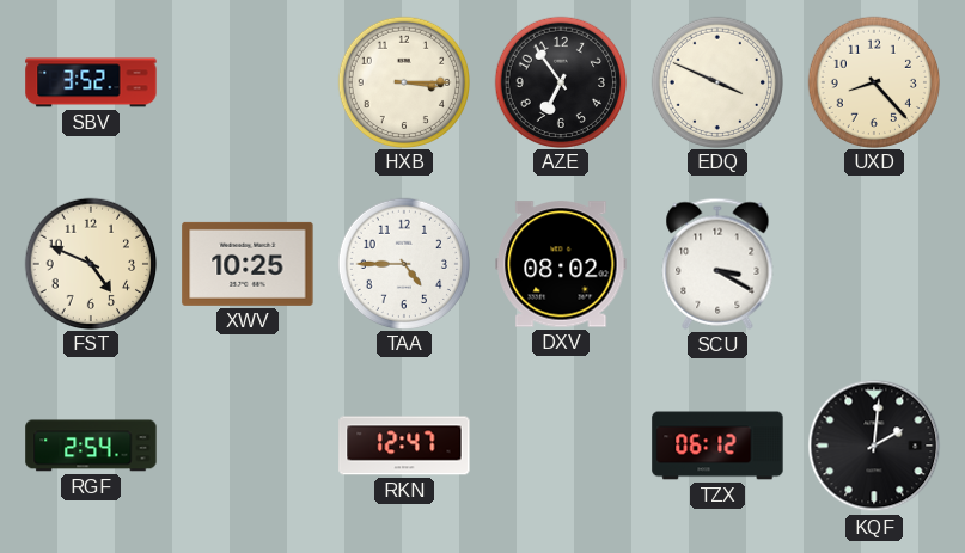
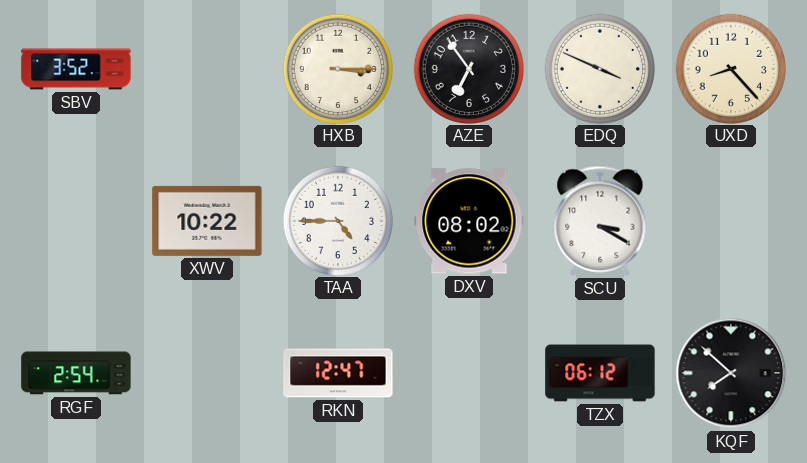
FST: 4:49 -> none
XWV: 10:25 -> 10:22
KQF: 2:01 -> 7:52
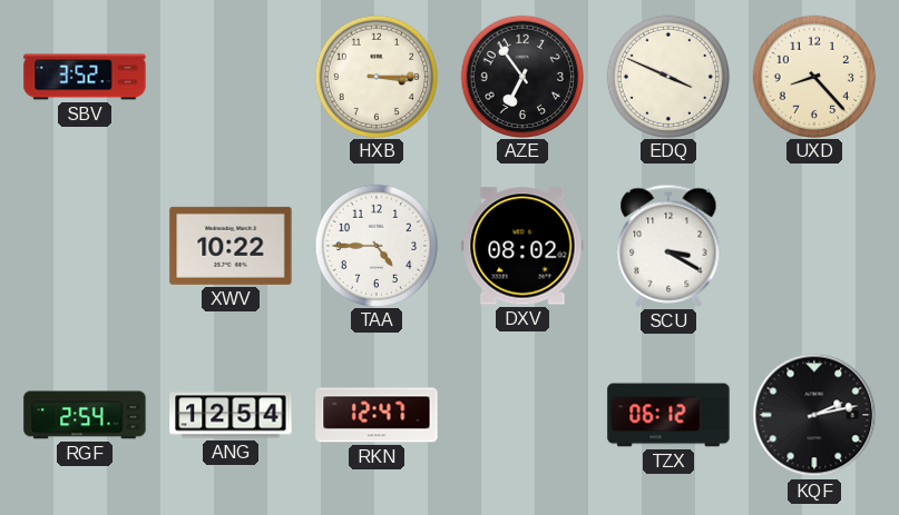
ANG: none -> 12:54
KQF: 7:52 -> 2:13
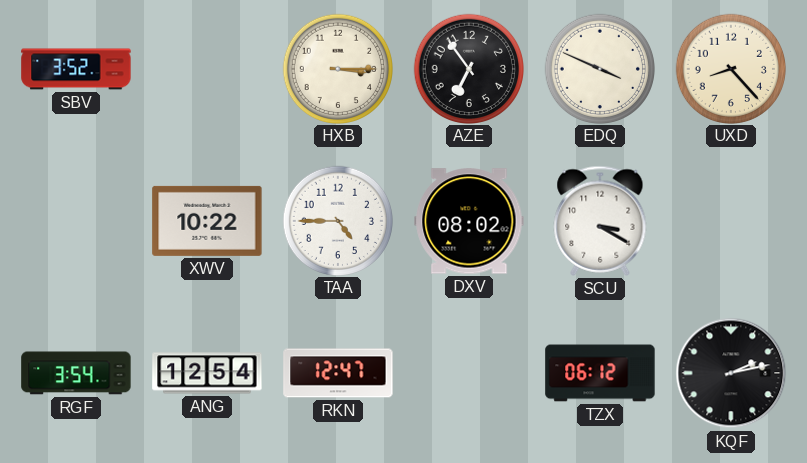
RGF: 2:54 -> 3:54
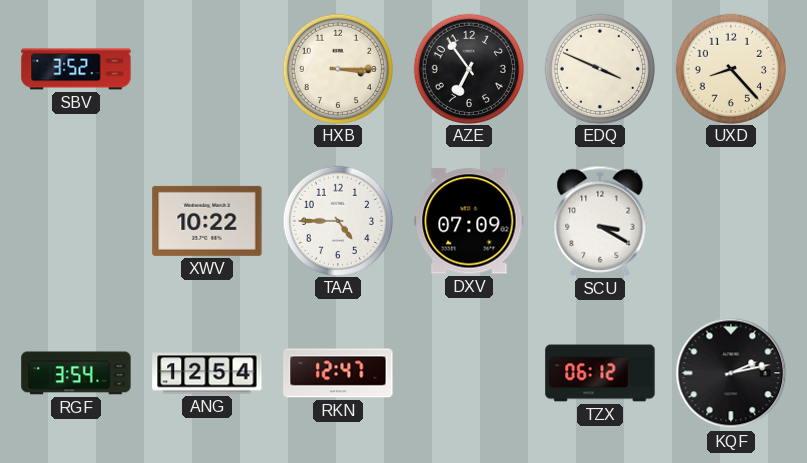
DXV: 08:02 -> 07:09
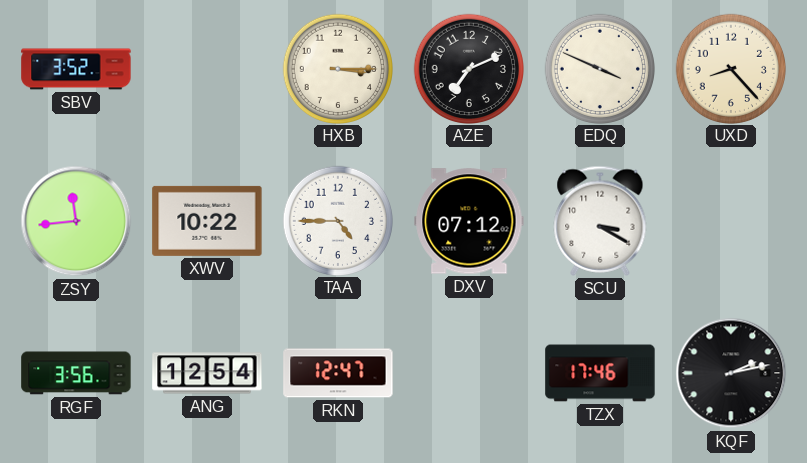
AZE: 6:54 -> 7:11
ZSY: none -> 11:44
DXV: 07:09 -> 07:12
RGF: 3:54 -> 3:56
TZX: 06:12 -> 17:46
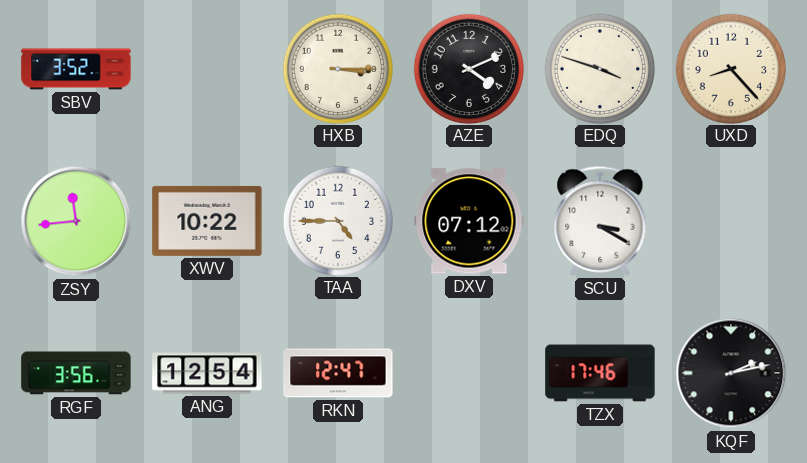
AZE: 7:11 -> 4:11
EDQ: 3:49 -> 3:48
